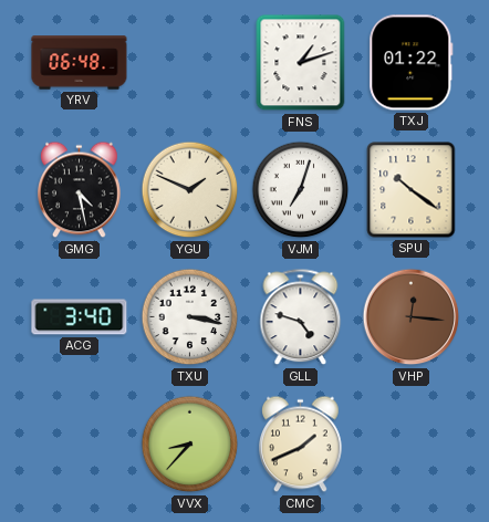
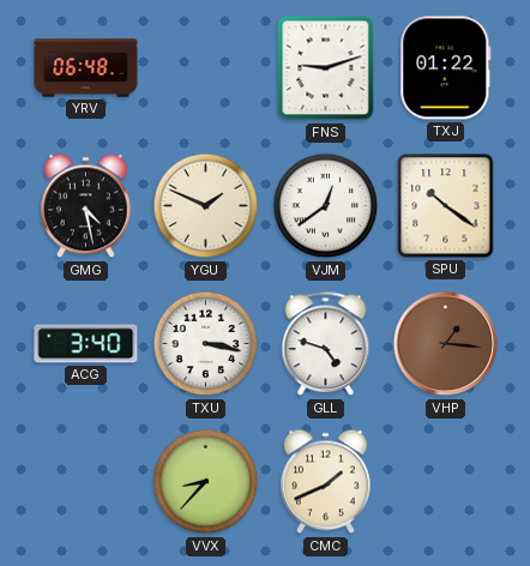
FNS: 1:12 -> 9:12
VJM: 7:03 -> 12:39
VHP: 12:16 -> 1:16
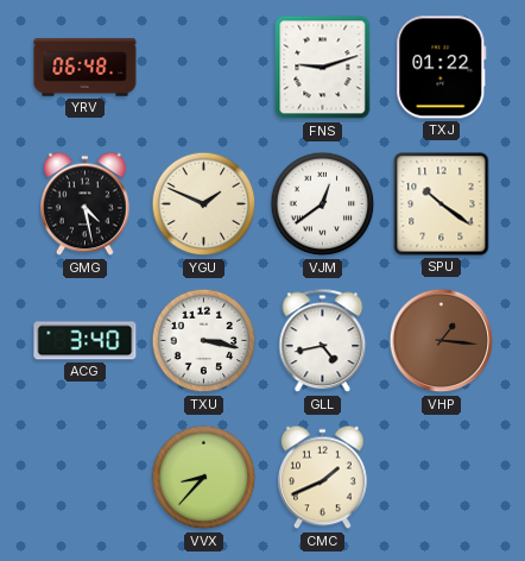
GLL: 4:48 -> 4:43
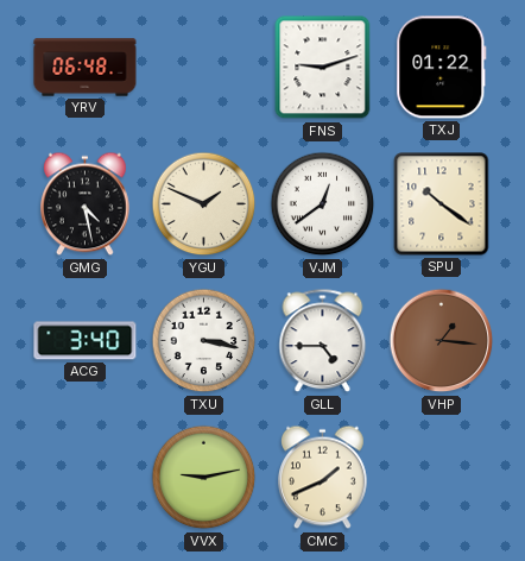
GLL: 4:43 -> 4:45
VVX: 8:37 -> 9:13
